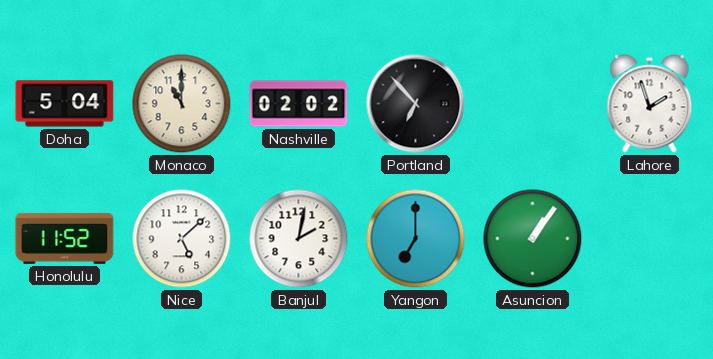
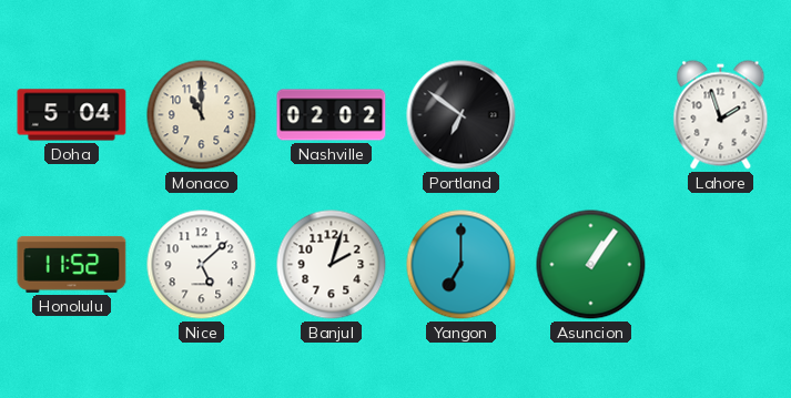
Portland: 6:53 -> 6:51
Banjul: 2:02 -> 2:03
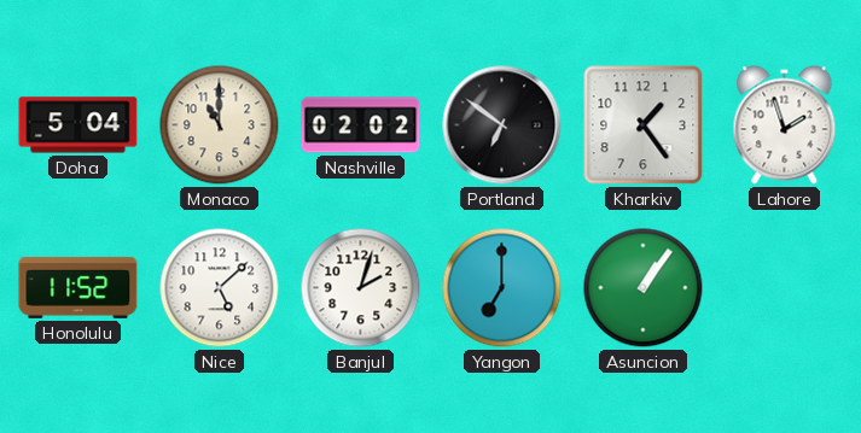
Kharkiv: none -> 1:24
